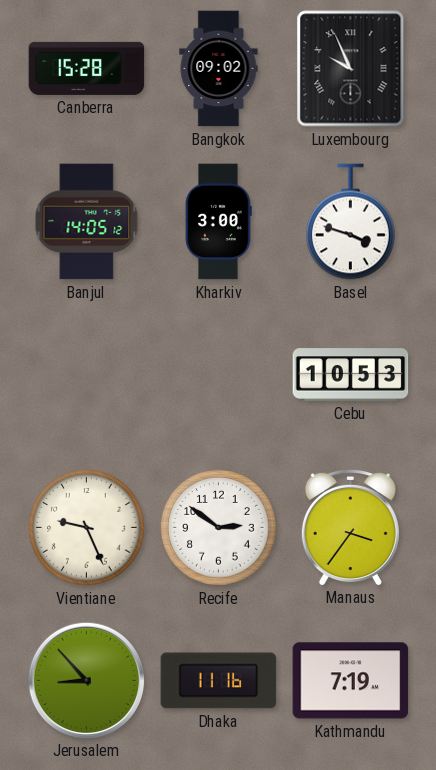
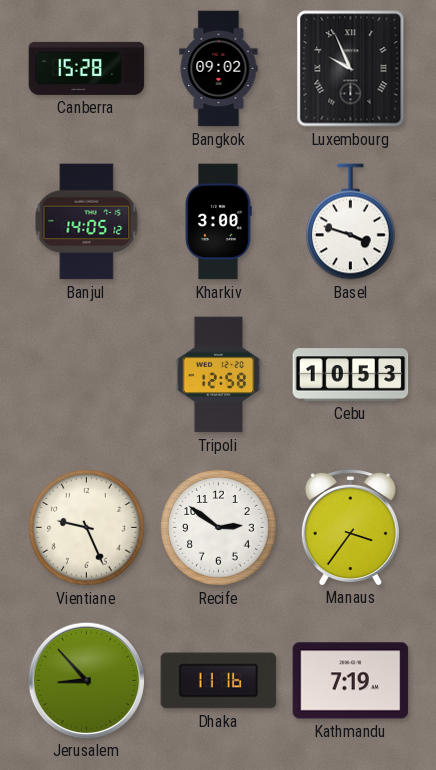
Tripoli: none -> 12:58
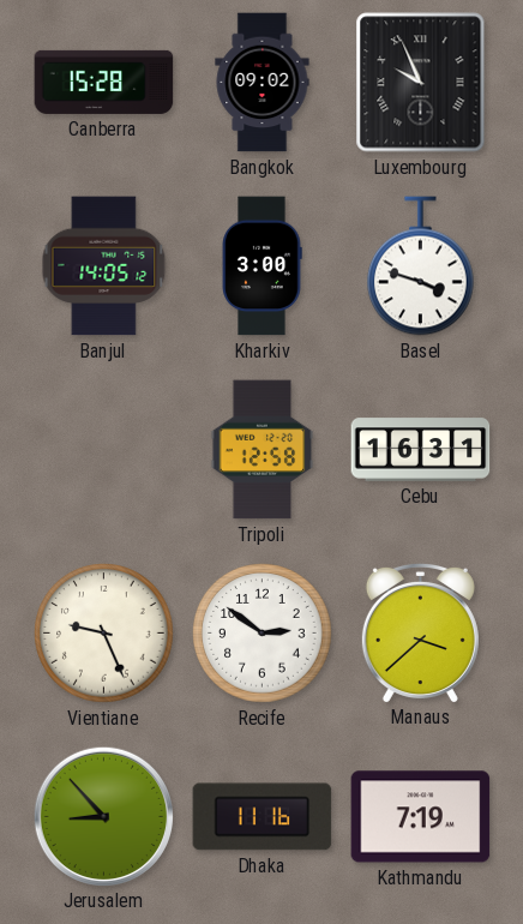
Cebu: 10:53 -> 16:31
Manaus: 3:36 -> 3:38
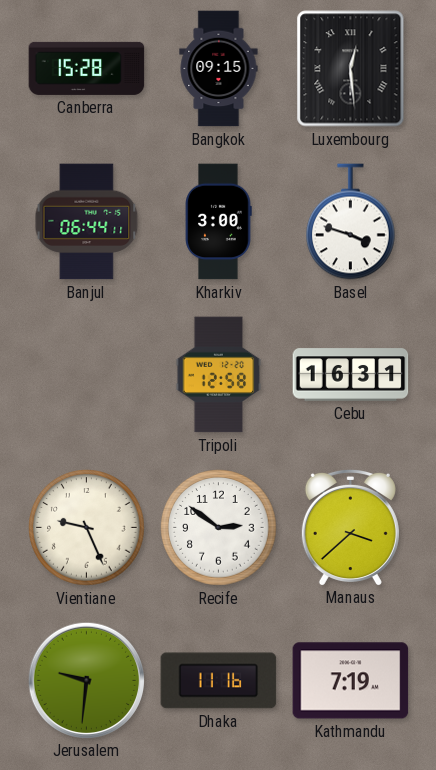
Bangkok: 09:02 -> 09:15
Luxembourg: 9:56 -> 12:29
Banjul: 14:05 -> 06:44
Jerusalem: 8:53 -> 9:31
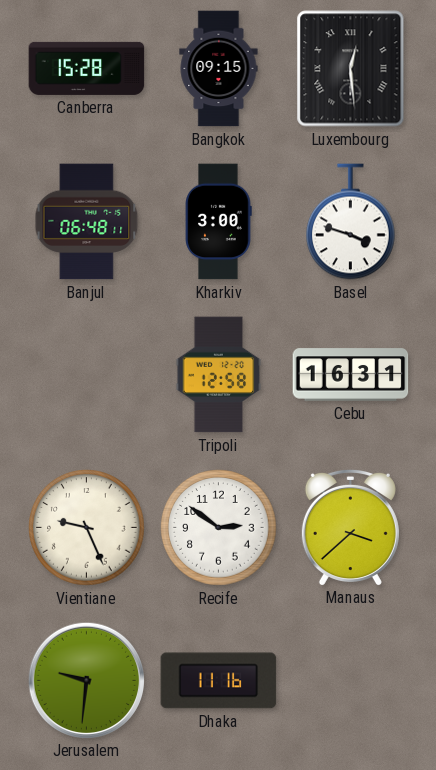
Banjul: 06:44 -> 06:48
Kathmandu: 7:19 -> none
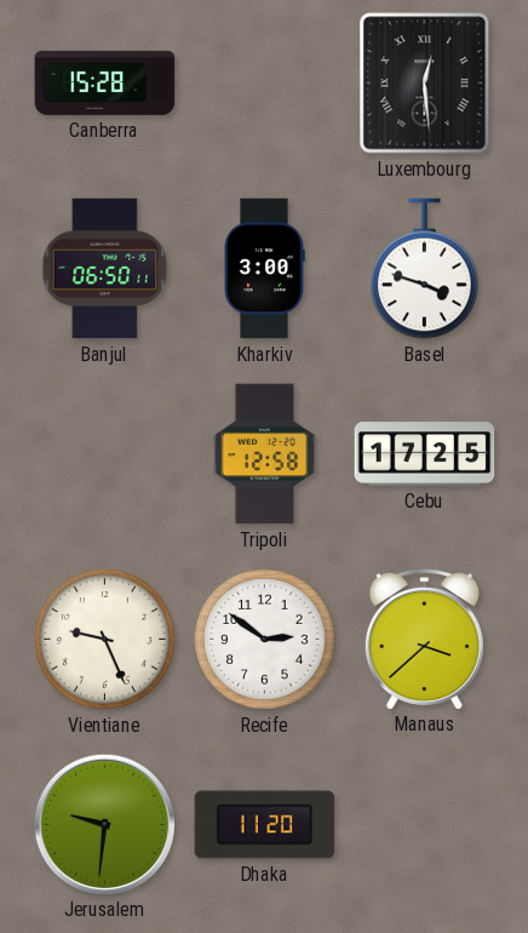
Bangkok: 09:15 -> none
Banjul: 06:48 -> 06:50
Cebu: 16:31 -> 17:25
Dhaka: 11:16 -> 11:20
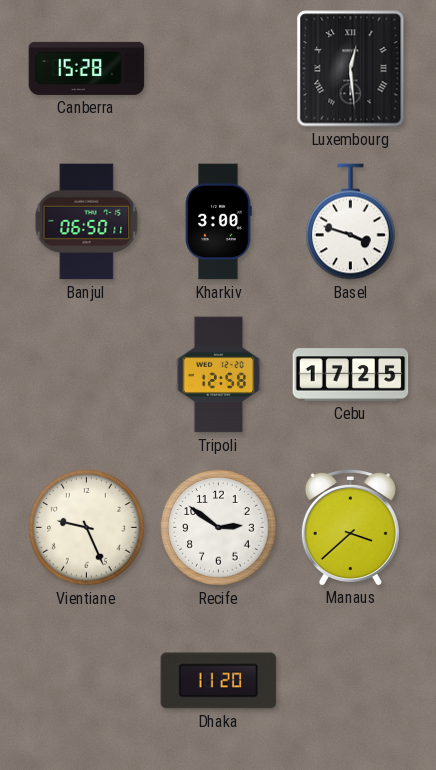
Jerusalem: 9:31 -> none
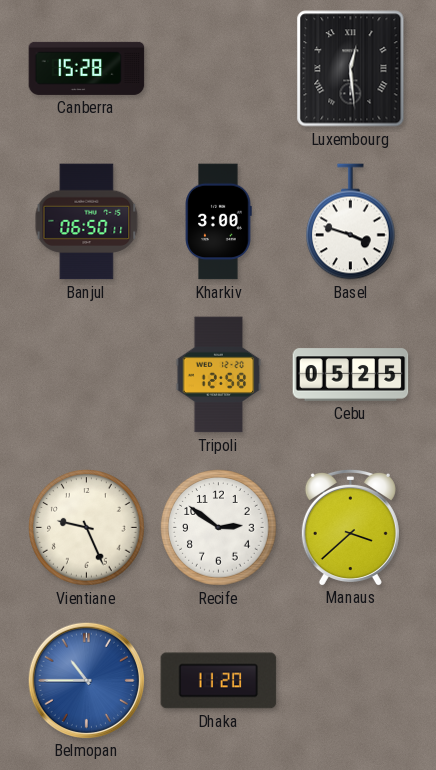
Cebu: 17:25 -> 05:25
Belmopan: none -> 10:45
